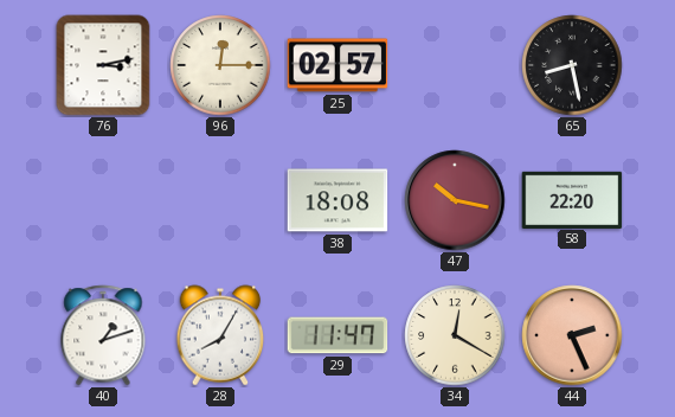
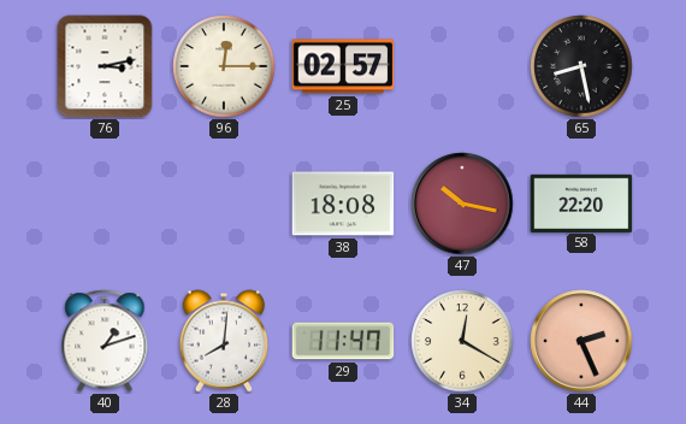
28: 8:05 -> 8:01
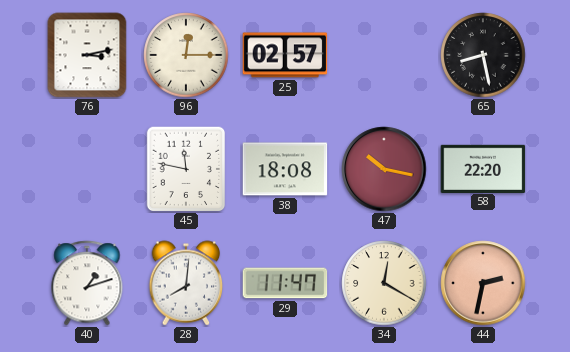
45: none -> 11:47
44: 2:26 -> 2:32
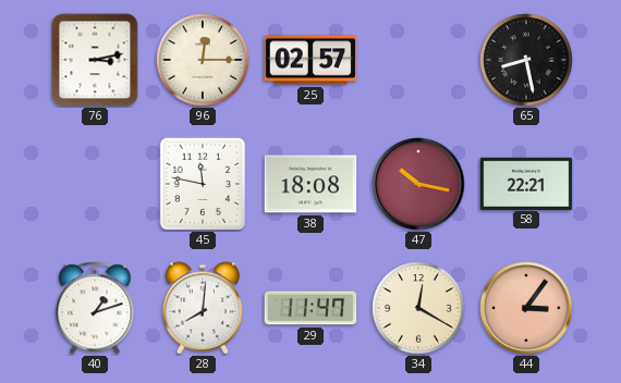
58: 22:20 -> 22:21
44: 2:32 -> 3:06
